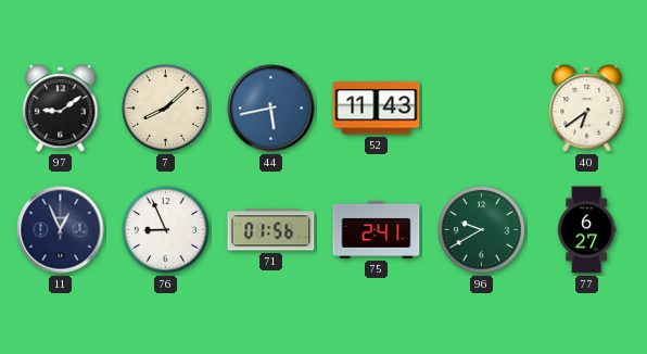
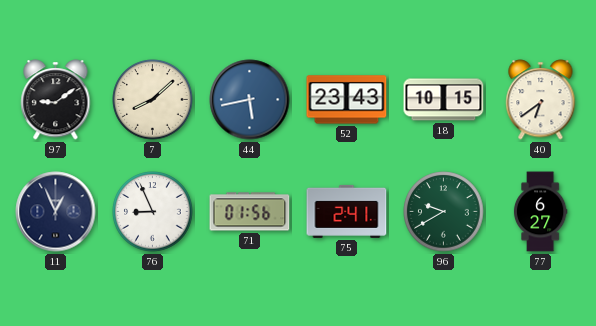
52: 11:43 -> 23:43
18: none -> 10:15
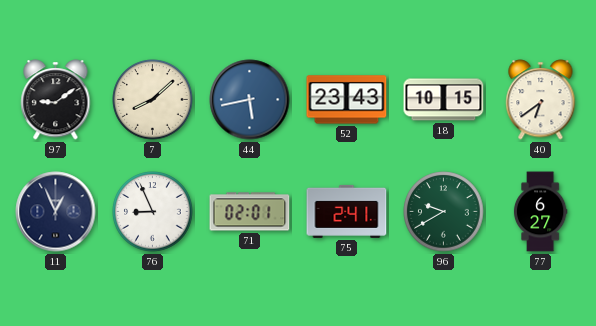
71: 01:56 -> 02:01
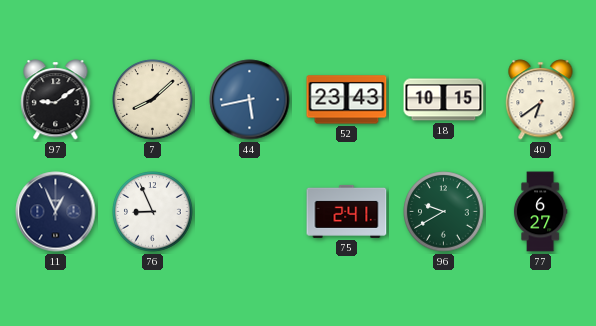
71: 02:01 -> none
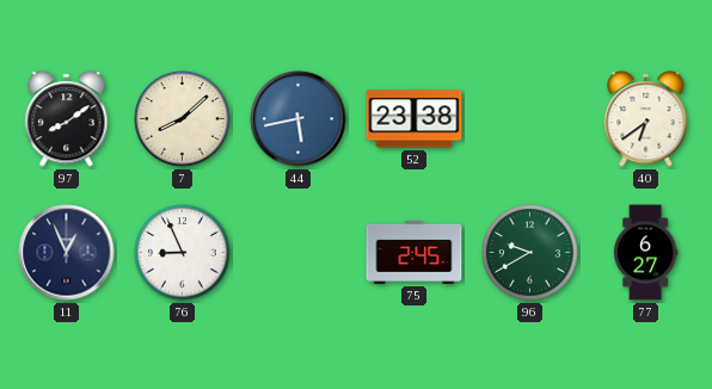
97: 9:09 -> 8:09
52: 23:43 -> 23:38
18: 10:15 -> none
75: 2:41 -> 2:45
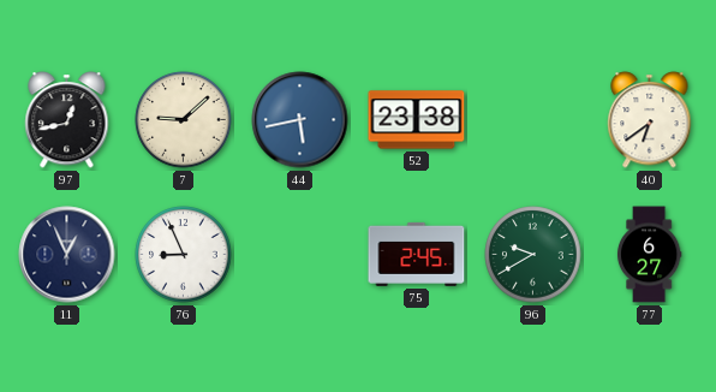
97: 8:09 -> 12:43
7: 8:08 -> 9:08
